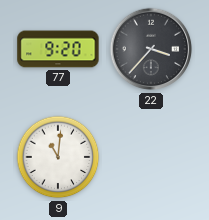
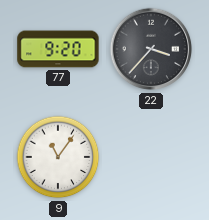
9: 11:01 -> 11:06
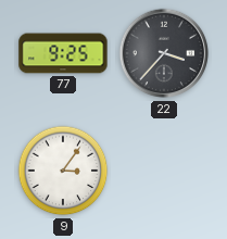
77: 9:20 -> 9:25
9: 11:06 -> 3:06
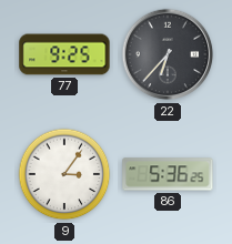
22: 3:37 -> 6:37
86: none -> 5:36
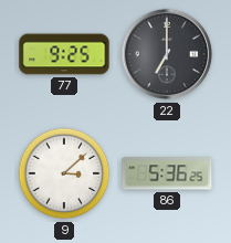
22: 6:37 -> 7:00
9: 3:06 -> 3:08
